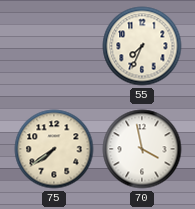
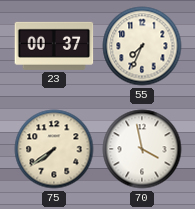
23: none -> 00:37
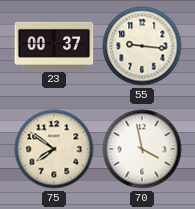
55: 7:34 -> 9:16
75: 7:39 -> 7:51
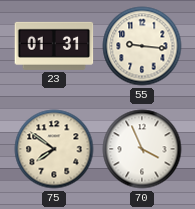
23: 00:37 -> 01:31
70: 3:58 -> 3:56
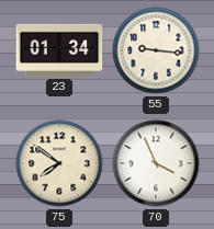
23: 01:31 -> 01:34
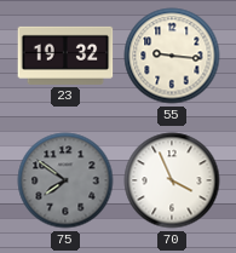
23: 01:34 -> 19:32
75 dial: cream -> grey
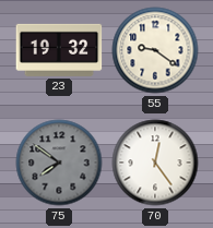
55: 9:16 -> 9:21
70: 3:56 -> 12:24
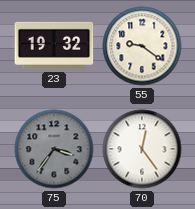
75: 7:51 -> 3:36
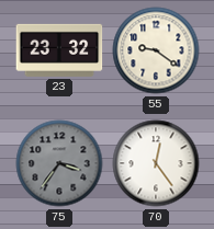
23: 19:32 -> 23:32
